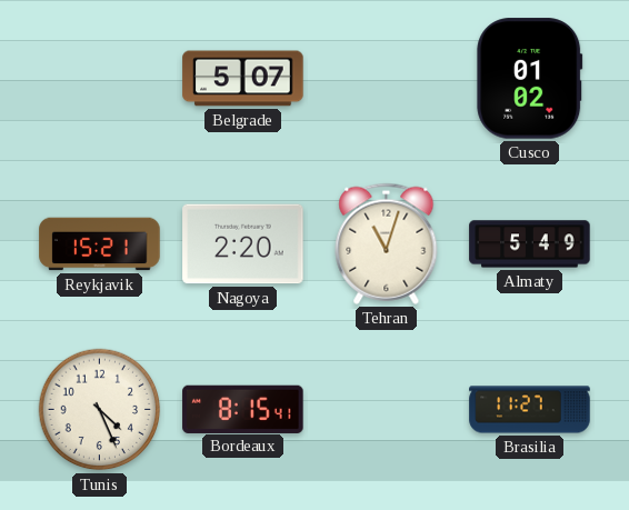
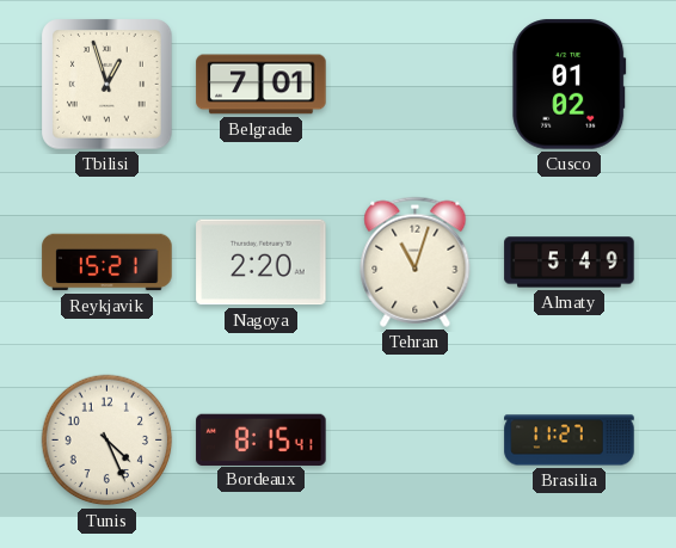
Tbilisi: none -> 12:57
Belgrade: 5:07 -> 7:01
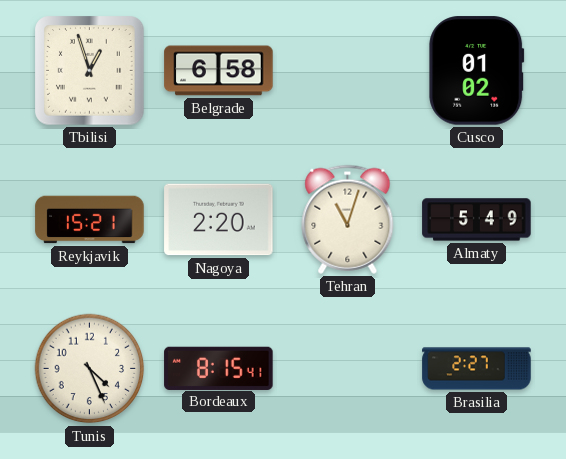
Belgrade: 7:01 -> 6:58
Brasilia: 11:27 -> 2:27
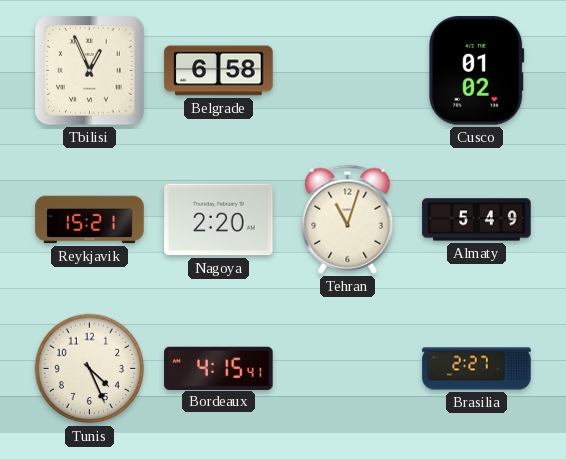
Tbilisi: 12:57 -> 12:56
Bordeaux: 8:15 -> 4:15
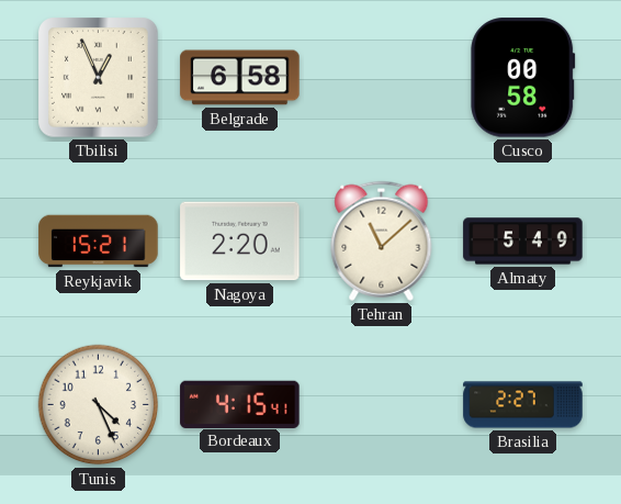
Cusco: 01:02 -> 00:58
Tehran: 11:03 -> 11:08
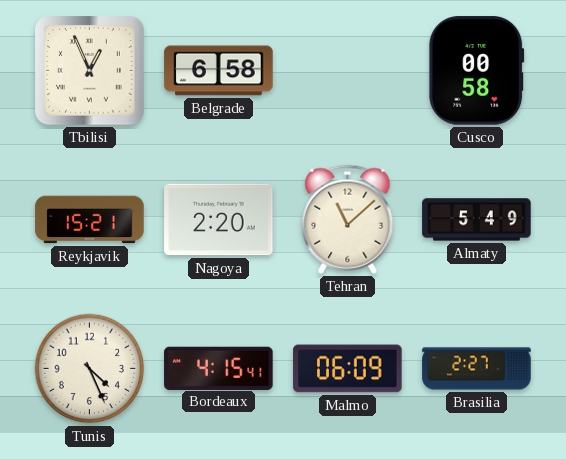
Malmo: none -> 06:09
